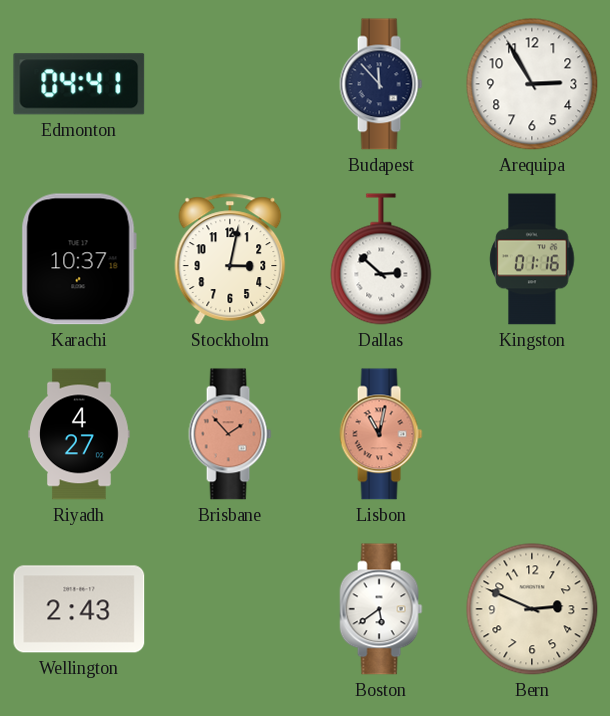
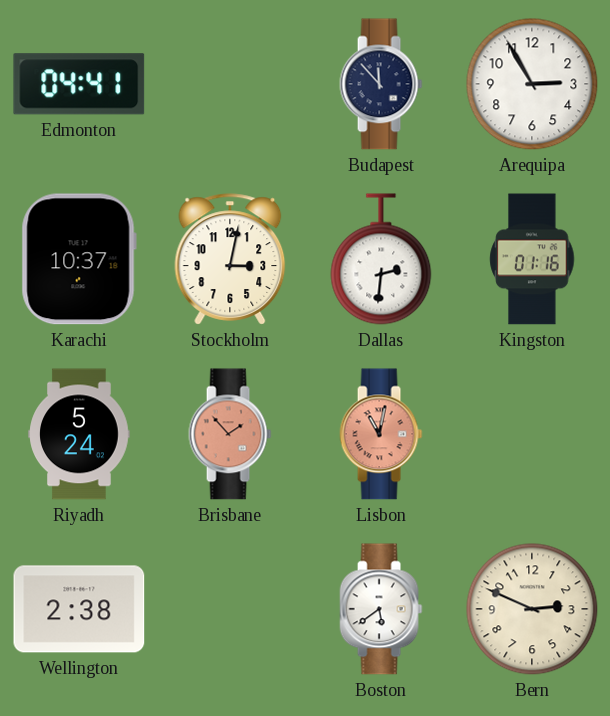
Dallas: 2:52 -> 2:31
Riyadh: 4:27 -> 5:24
Wellington: 2:43 -> 2:38
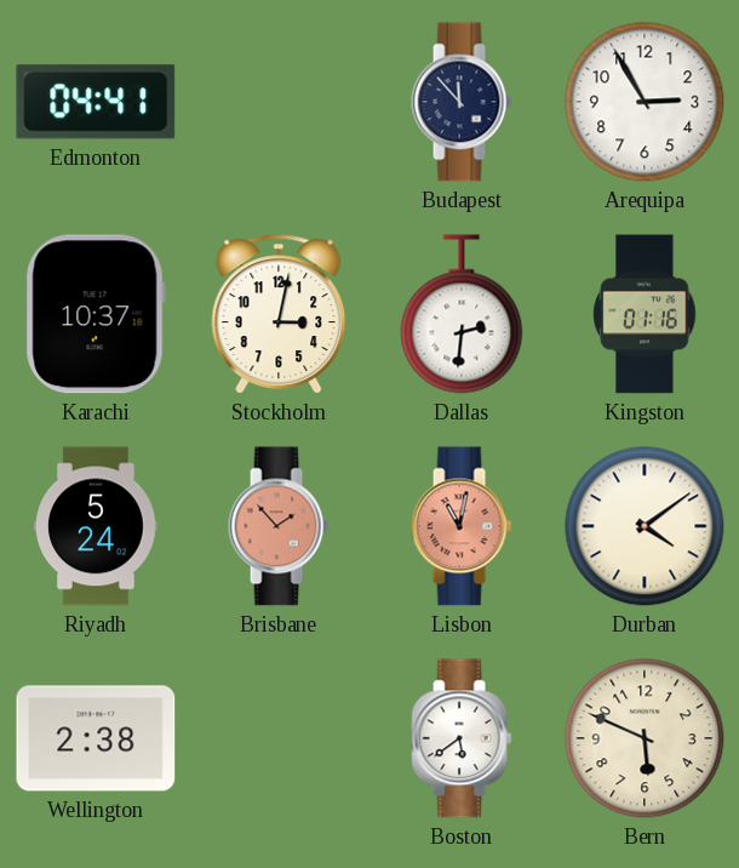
Durban: none -> 4:09
Bern: 2:49 -> 5:49
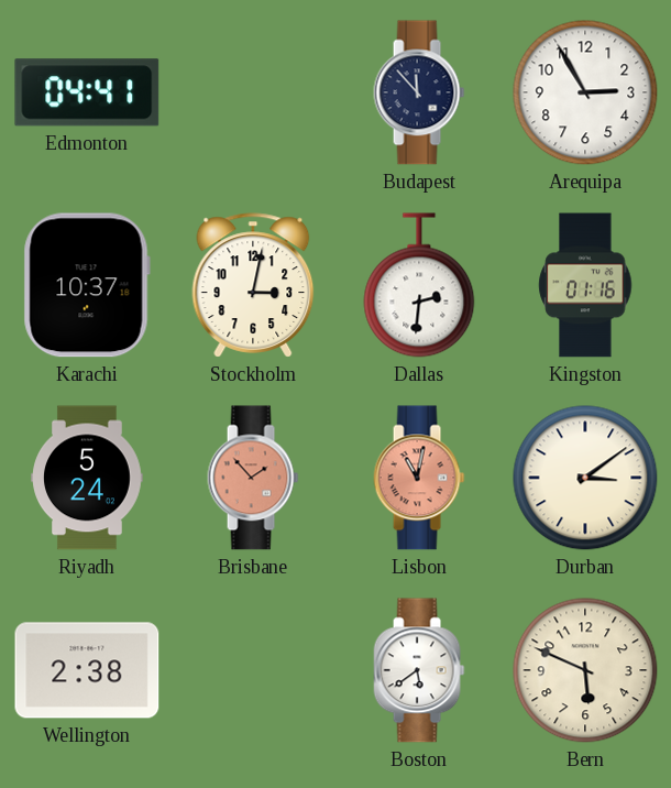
Durban: 4:09 -> 3:09
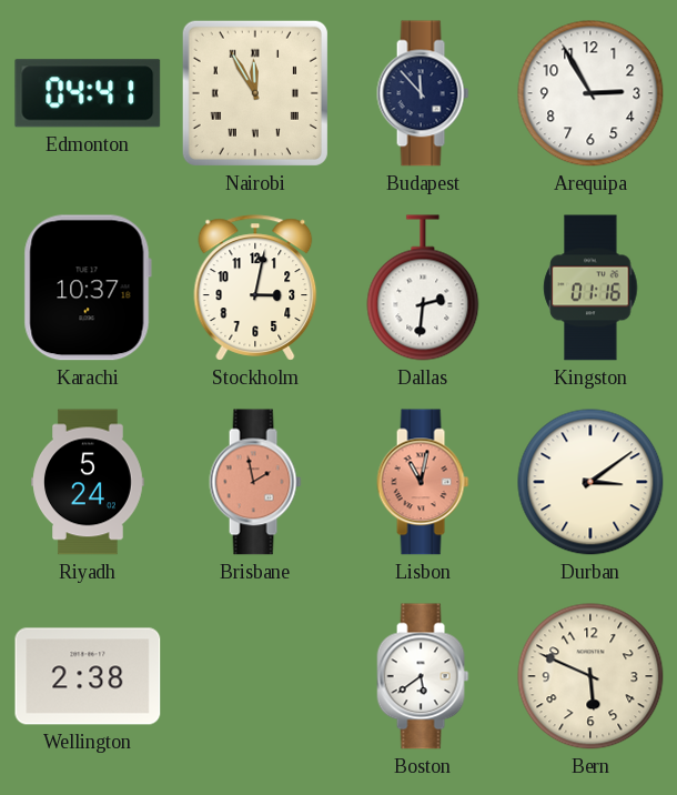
Nairobi: none -> 11:55
Brisbane: 1:53 -> 1:58
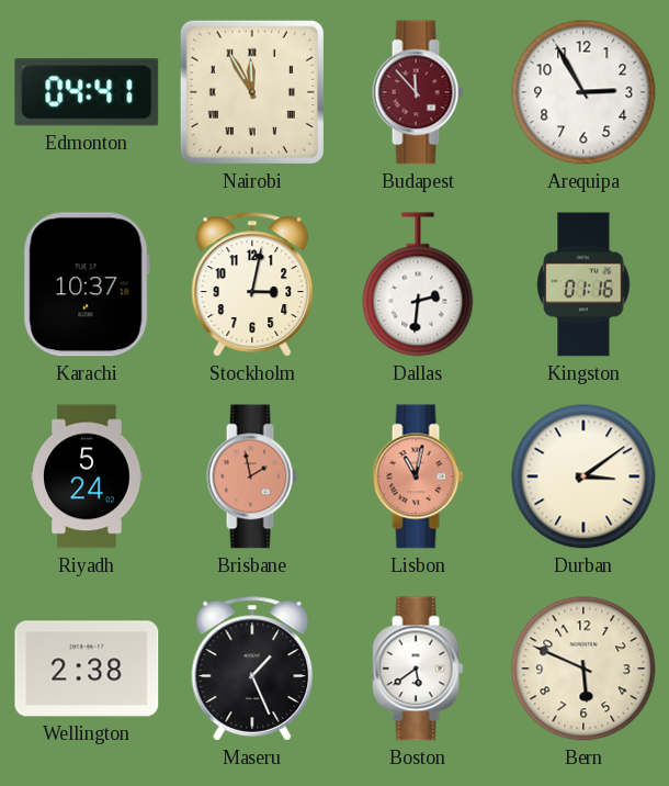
Budapest dial: navy -> burgundy
Maseru: none -> 1:26
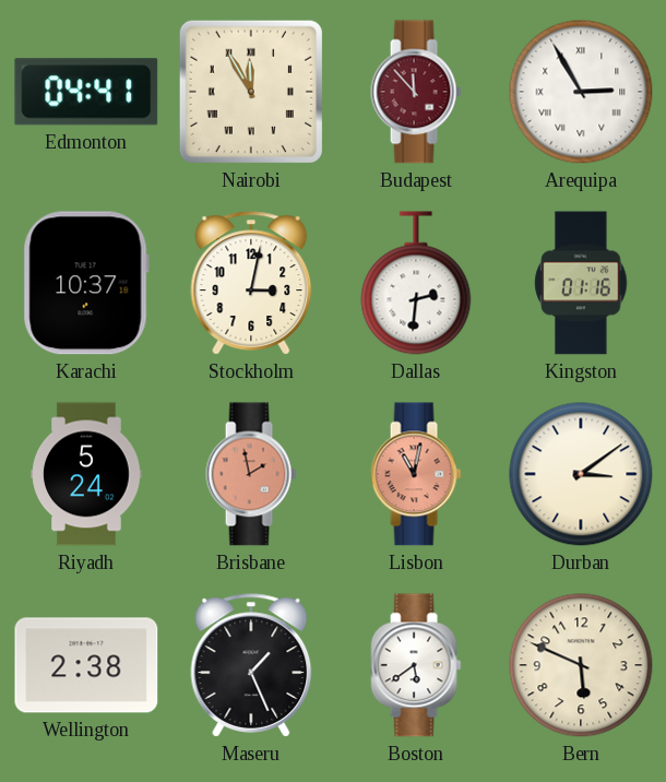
Arequipa numerals: Arabic -> Roman
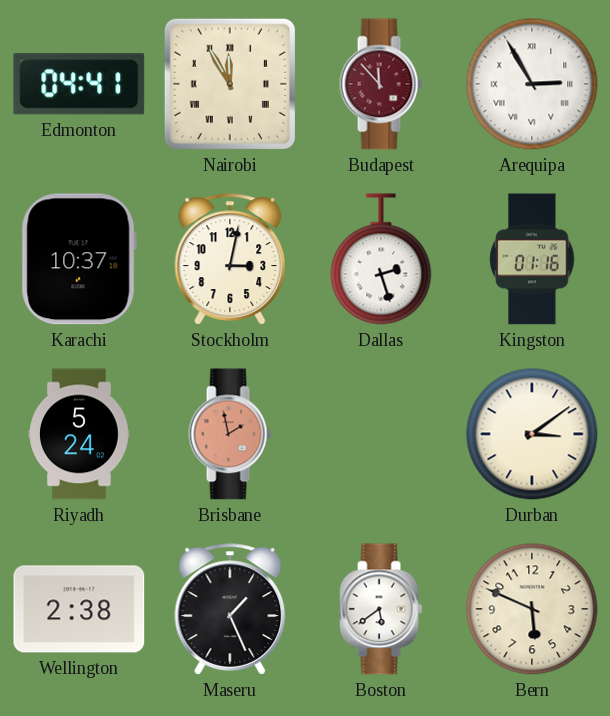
Dallas: 2:31 -> 2:27
Lisbon: 11:02 -> none
